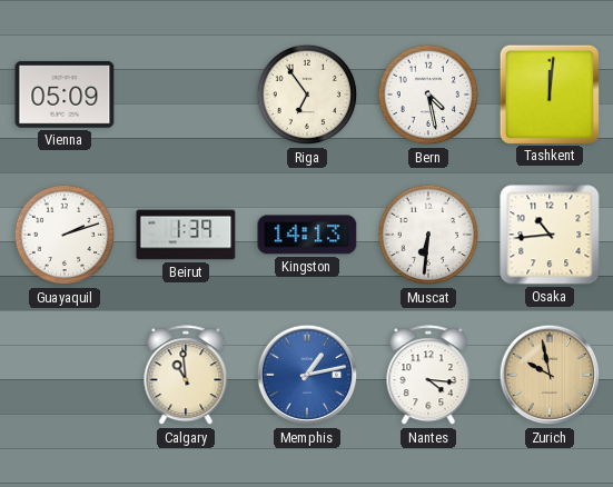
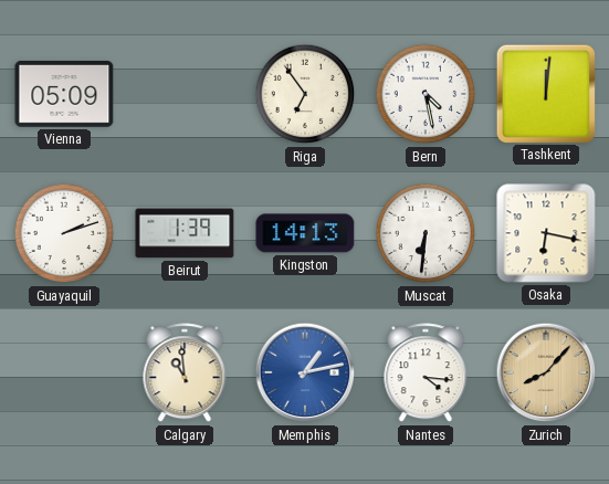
Osaka: 10:44 -> 6:17
Zurich: 9:58 -> 8:07
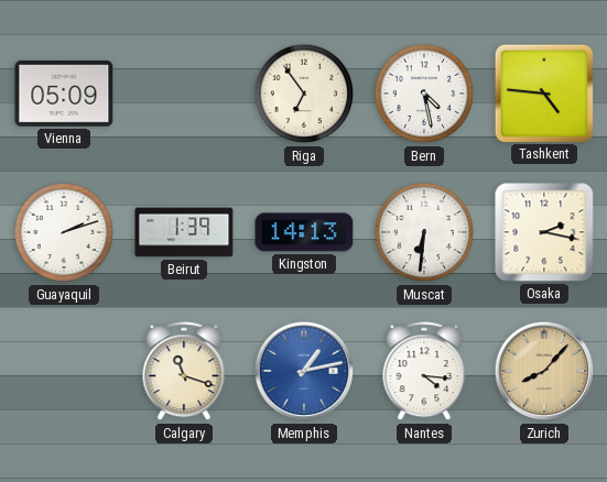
Tashkent: 12:01 -> 4:46
Osaka: 6:17 -> 2:17
Calgary: 10:59 -> 11:18
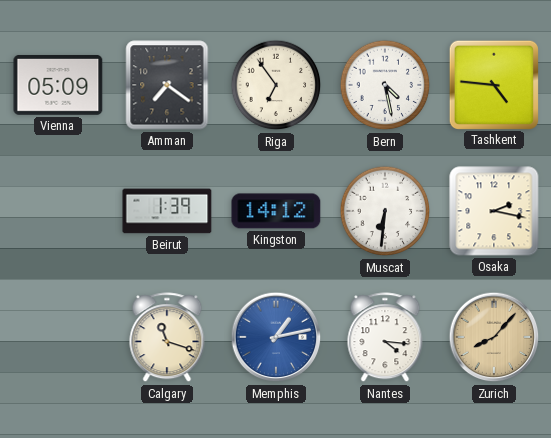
Amman: none -> 7:21
Guayaquil: 2:12 -> none
Kingston: 14:13 -> 14:12
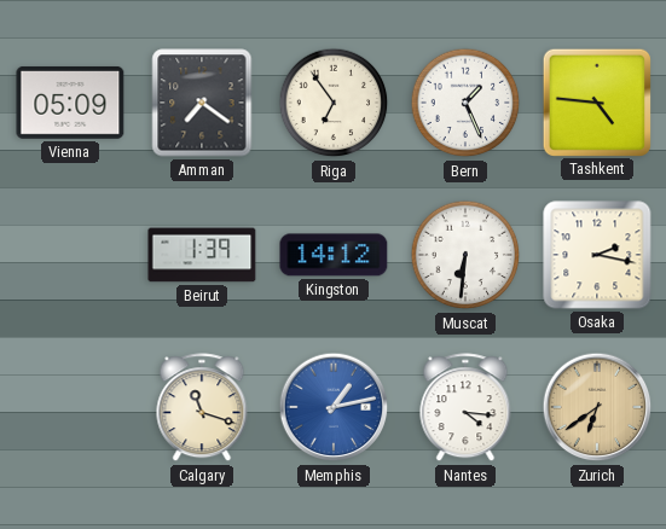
Bern: 4:28 -> 1:26
Zurich: 8:07 -> 6:39
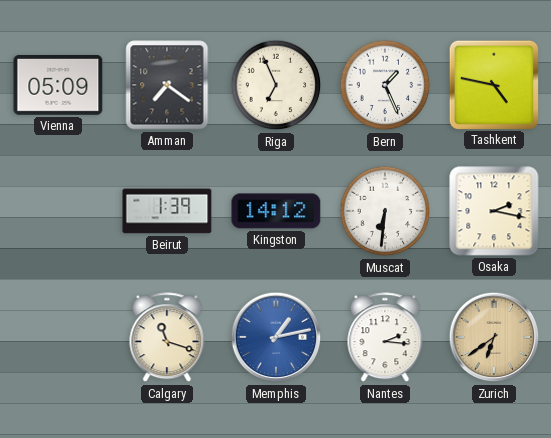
Riga: 6:54 -> 6:56
Tashkent: 4:46 -> 4:47
Nantes: 4:16 -> 2:16
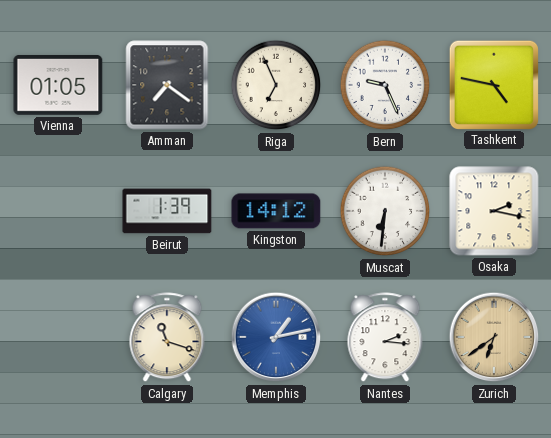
Vienna: 05:09 -> 01:05
Bern: 1:26 -> 9:26
